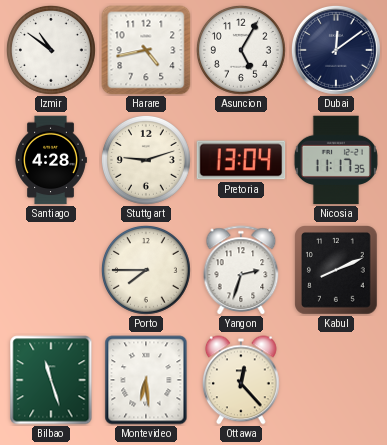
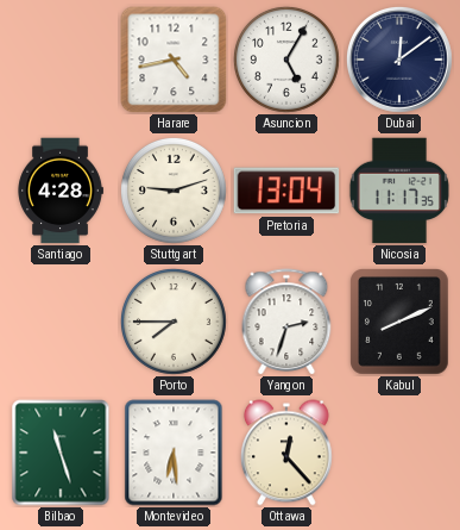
Izmir: 10:51 -> none
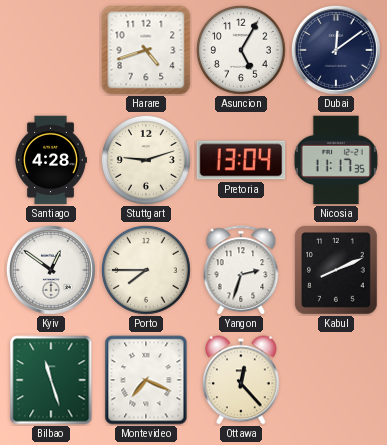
Harare: 4:43 -> 4:42
Kyiv: none -> 12:51
Montevideo: 6:29 -> 7:19
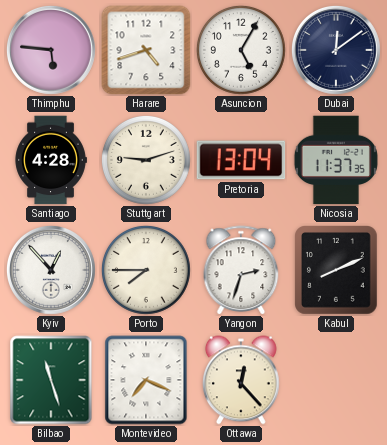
Thimphu: none -> 5:46
Nicosia: 11:17 -> 11:37
Kyiv: 12:51 -> 12:53
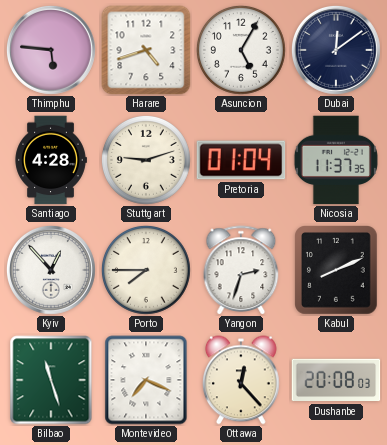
Pretoria: 13:04 -> 01:04
Dushanbe: none -> 20:08
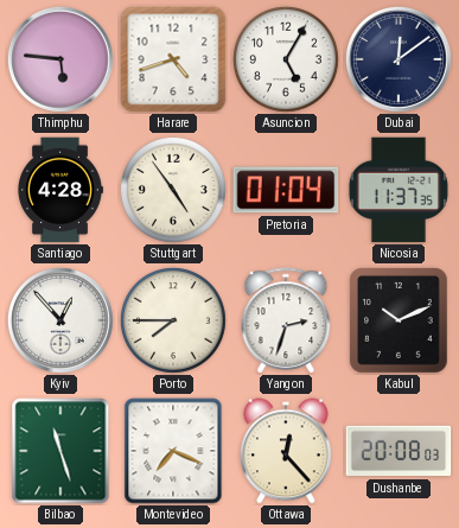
Stuttgart: 9:12 -> 4:54
Kabul: 8:11 -> 10:11
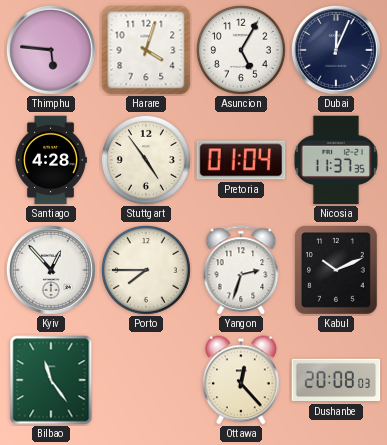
Harare: 4:42 -> 4:03
Dubai: 12:09 -> 12:04
Bilbao: 11:27 -> 11:24
Montevideo: 7:19 -> none
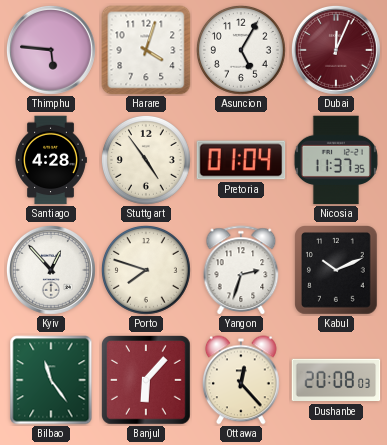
Dubai dial: navy -> burgundy
Porto: 7:45 -> 7:48
Banjul: none -> 6:07
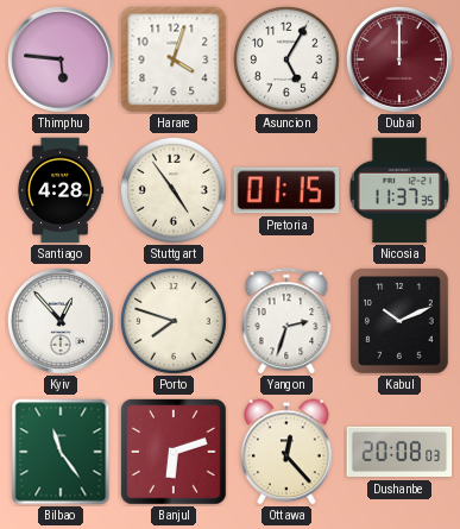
Dubai: 12:04 -> 12:00
Pretoria: 01:04 -> 01:15
Banjul: 6:07 -> 6:12
